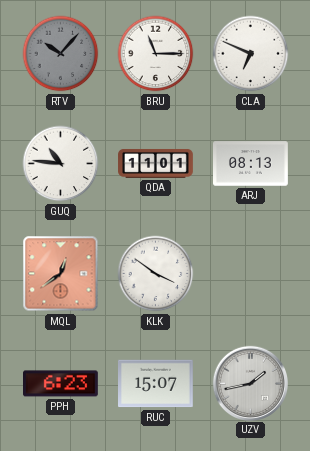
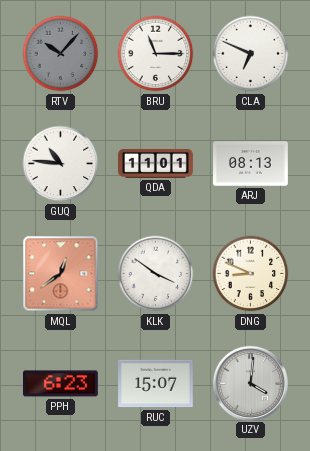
DNG: none -> 8:49
UZV: 1:43 -> 4:01
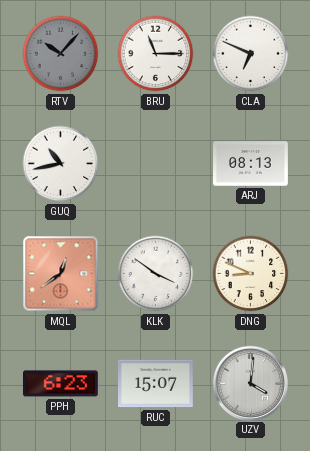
GUQ: 10:46 -> 10:43
QDA: 11:01 -> none
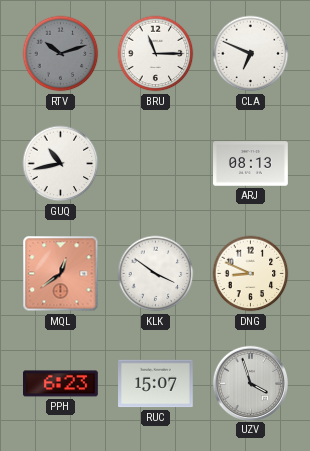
RTV: 10:07 -> 10:12
UZV: 4:01 -> 3:57
